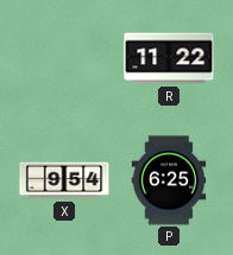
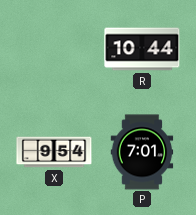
R: 11:22 -> 10:44
P: 6:25 -> 7:01
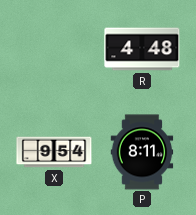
R: 10:44 -> 4:48
P: 7:01 -> 8:11
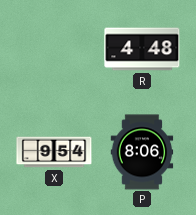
P: 8:11 -> 8:06
